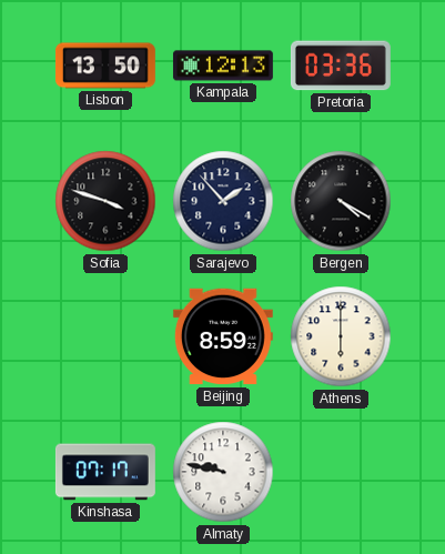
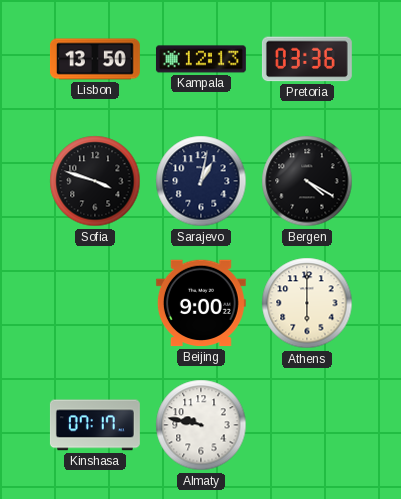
Sarajevo: 1:53 -> 1:02
Beijing: 8:59 -> 9:00
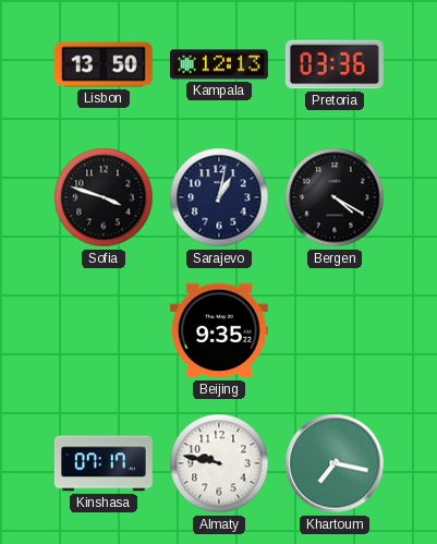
Beijing: 9:00 -> 9:35
Athens: 6:00 -> none
Khartoum: none -> 7:17
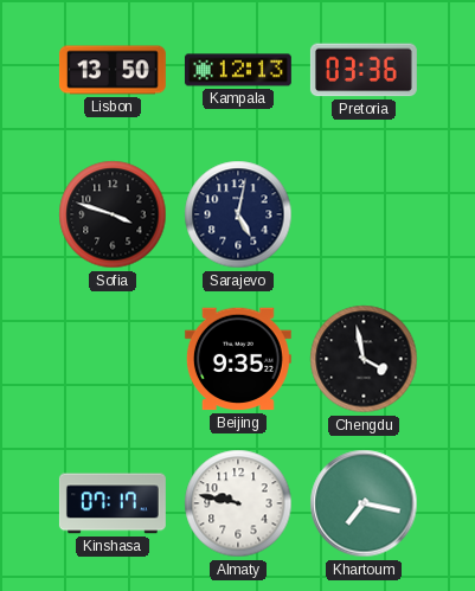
Sarajevo: 1:02 -> 5:02
Bergen: 4:20 -> none
Chengdu: none -> 3:58
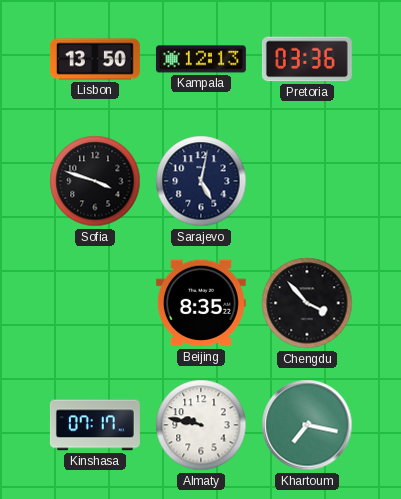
Beijing: 9:35 -> 8:35
Chengdu: 3:58 -> 3:53
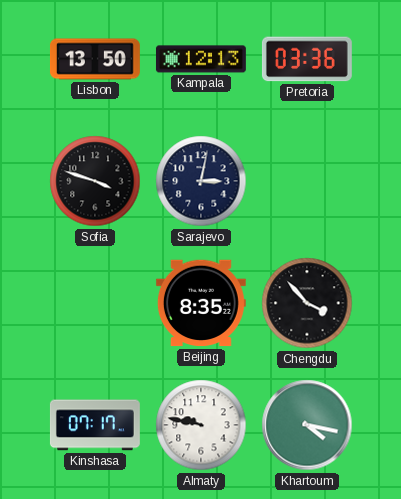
Sarajevo: 5:02 -> 3:02
Khartoum: 7:17 -> 4:17
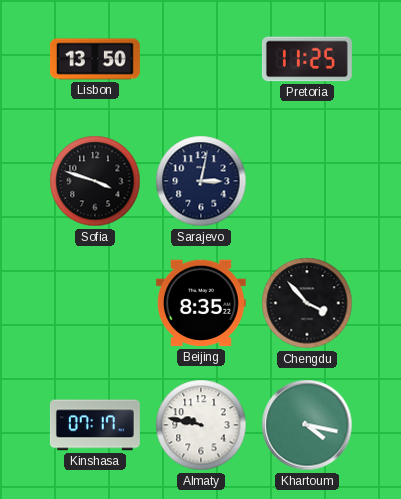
Kampala: 12:13 -> none
Pretoria: 03:36 -> 11:25
